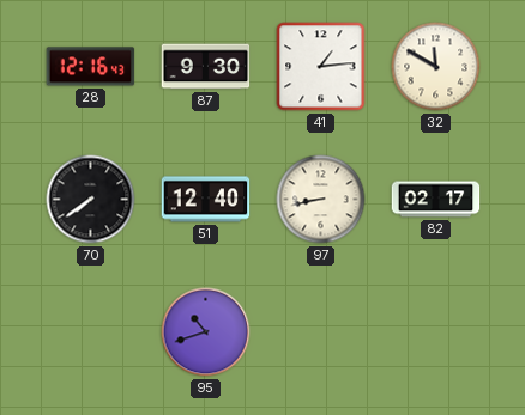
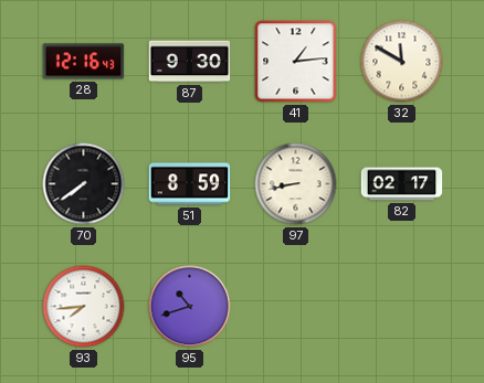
51: 12:40 -> 8:59
93: none -> 7:44
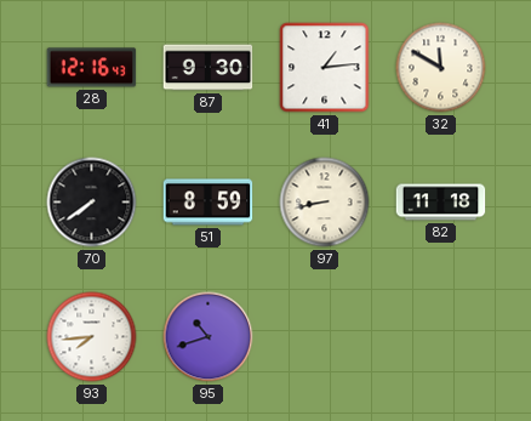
82: 02:17 -> 11:18
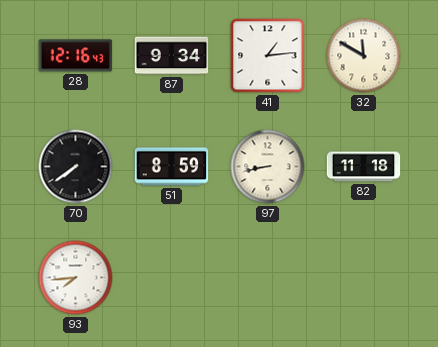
87: 9:30 -> 9:34
95: 10:42 -> none
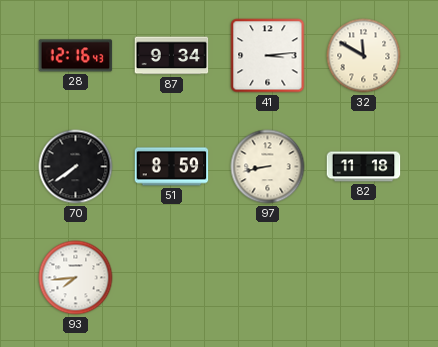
41: 1:14 -> 3:14
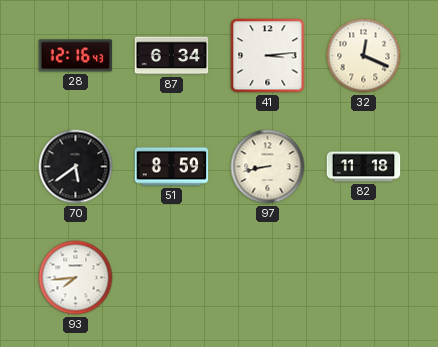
87: 9:34 -> 6:34
32: 11:50 -> 12:19
70: 7:39 -> 5:39
